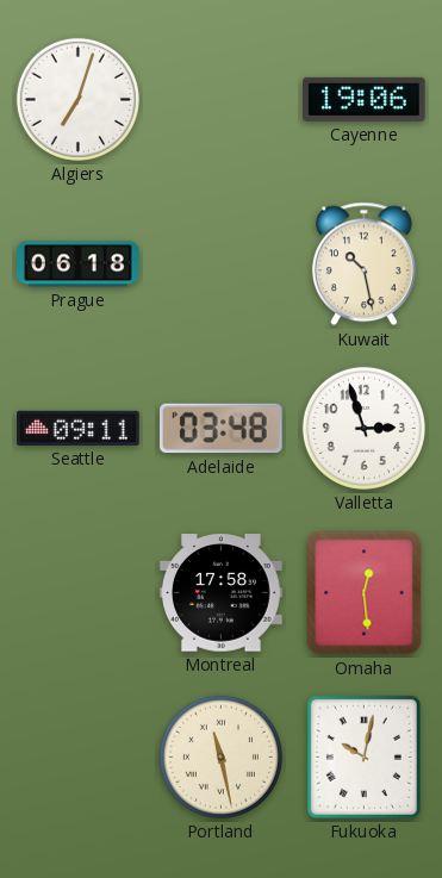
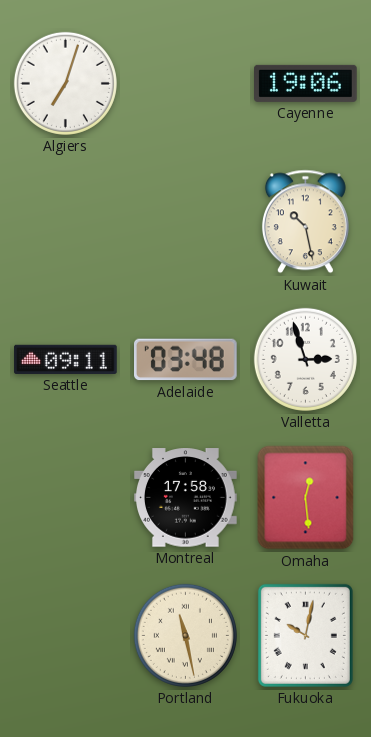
Prague: 06:18 -> none
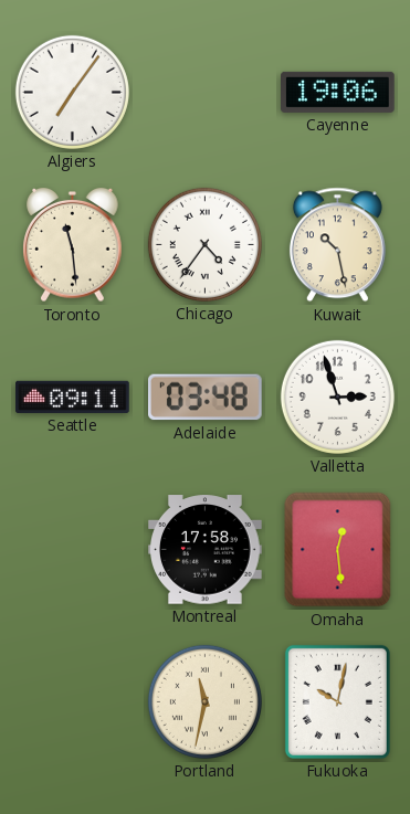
Algiers: 7:03 -> 7:06
Toronto: none -> 11:29
Chicago: none -> 4:36
Portland: 11:28 -> 11:32
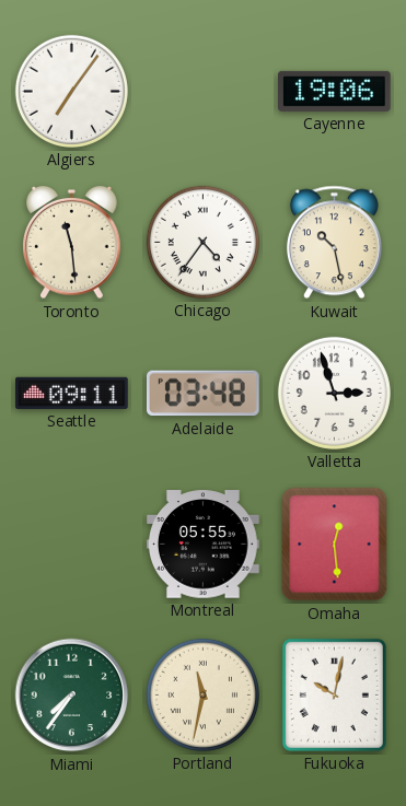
Montreal: 17:58 -> 05:55
Miami: none -> 7:36
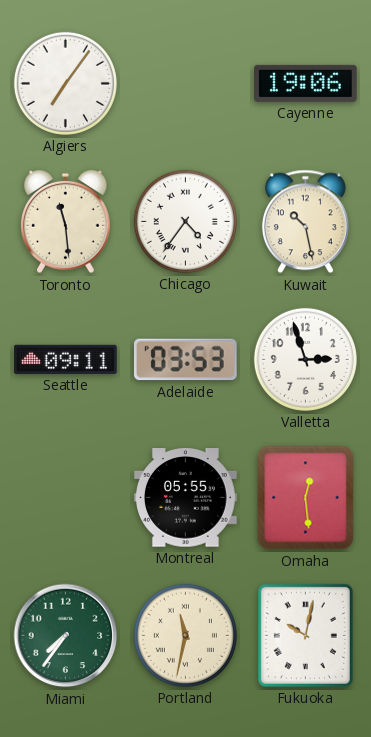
Adelaide: 03:48 -> 03:53
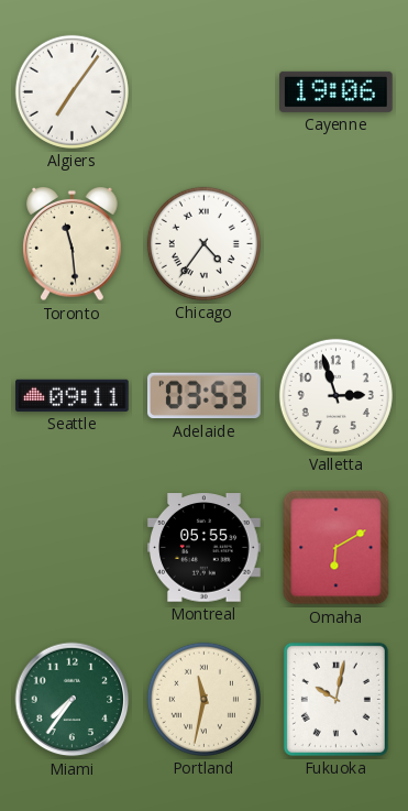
Kuwait: 10:28 -> none
Omaha: 12:29 -> 6:10
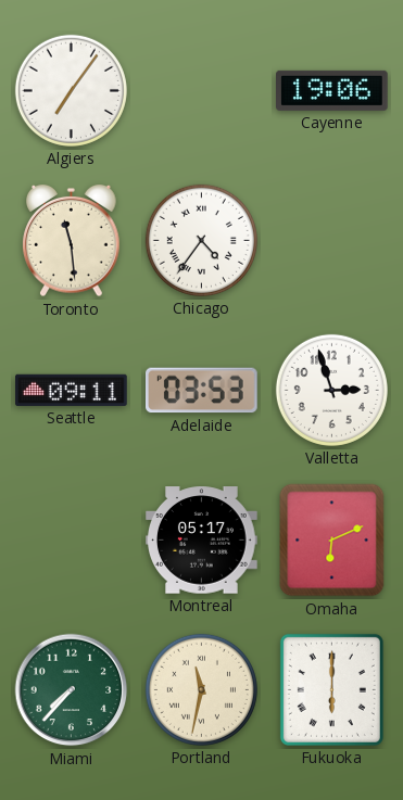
Montreal: 05:55 -> 05:17
Omaha: 6:10 -> 6:11
Miami: 7:36 -> 7:37
Fukuoka: 10:02 -> 6:00
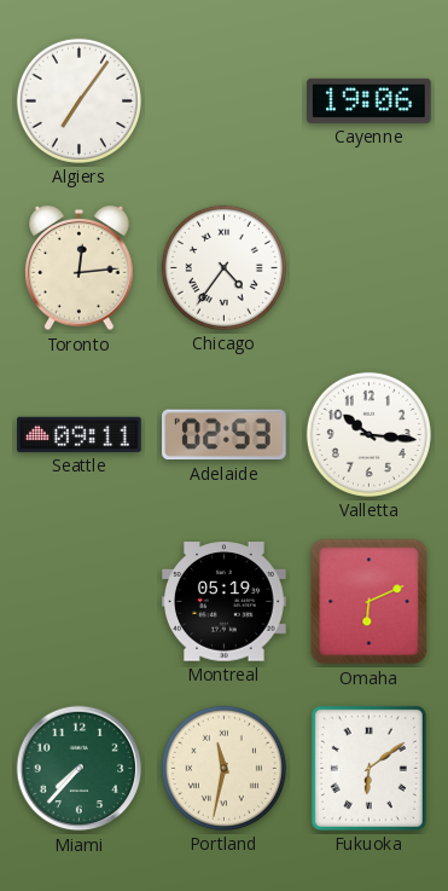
Toronto: 11:29 -> 12:14
Adelaide: 03:53 -> 02:53
Valletta: 2:57 -> 10:16
Montreal: 05:17 -> 05:19
Fukuoka: 6:00 -> 6:09
